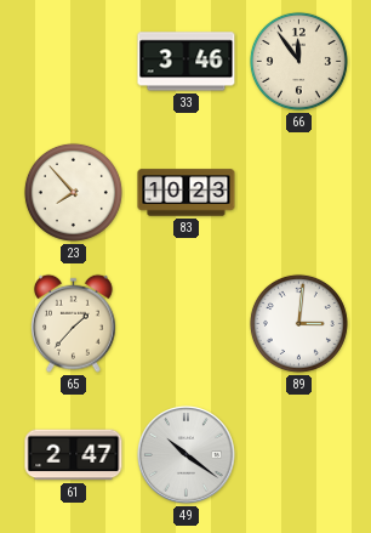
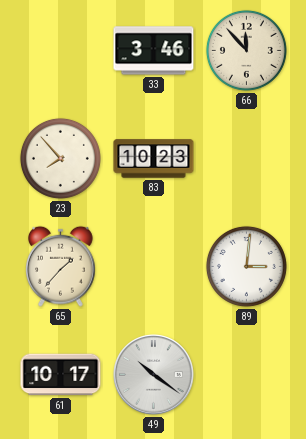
66: 11:54 -> 11:53
61: 2:47 -> 10:17
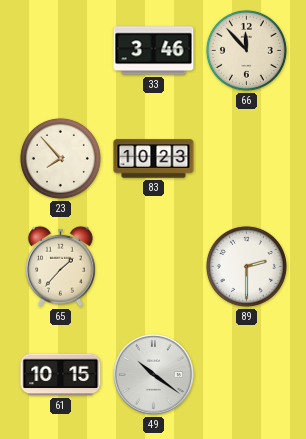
89: 3:01 -> 2:30
61: 10:17 -> 10:15
